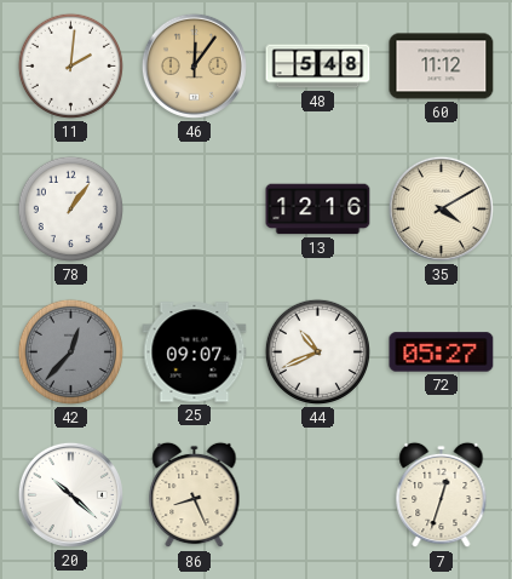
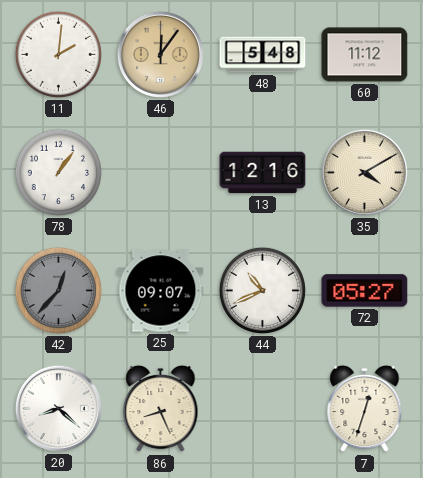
20: 10:22 -> 8:22
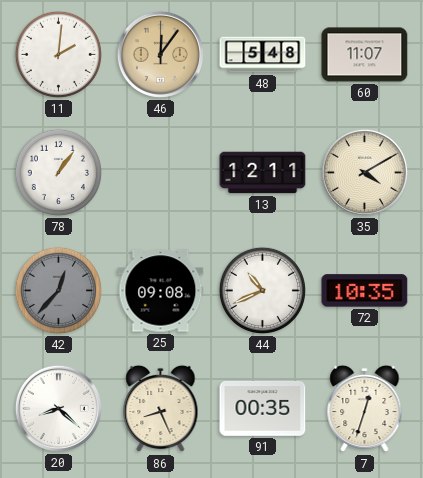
60: 11:12 -> 11:07
13: 12:16 -> 12:11
25: 09:07 -> 09:08
72: 05:27 -> 10:35
91: none -> 00:35
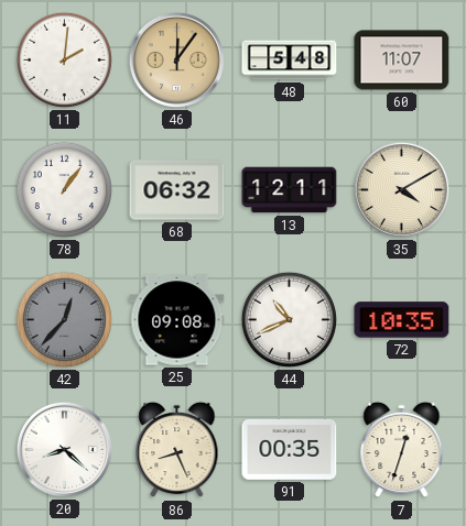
68: none -> 06:32
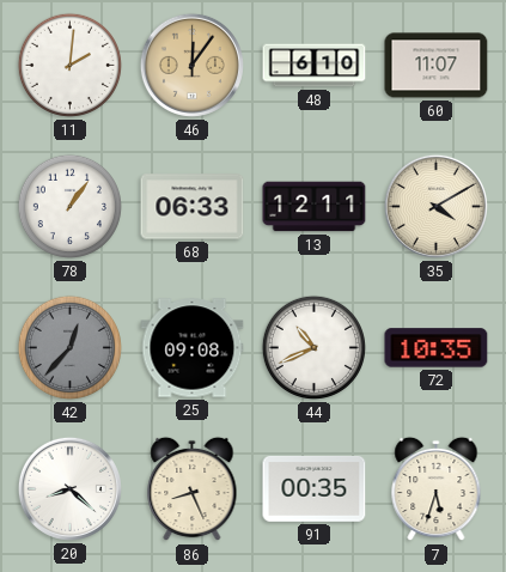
48: 5:48 -> 6:10
68: 06:32 -> 06:33
7: 12:33 -> 5:33
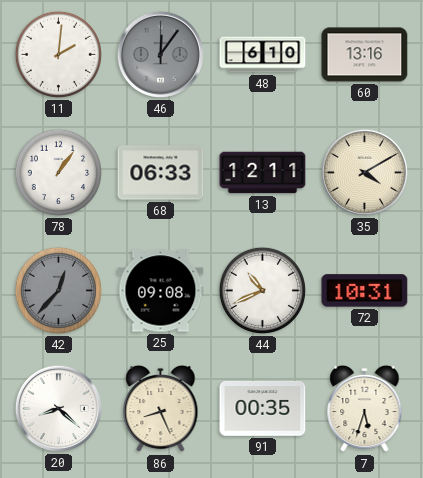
46 dial: champagne -> grey
60: 11:07 -> 13:16
72: 10:35 -> 10:31
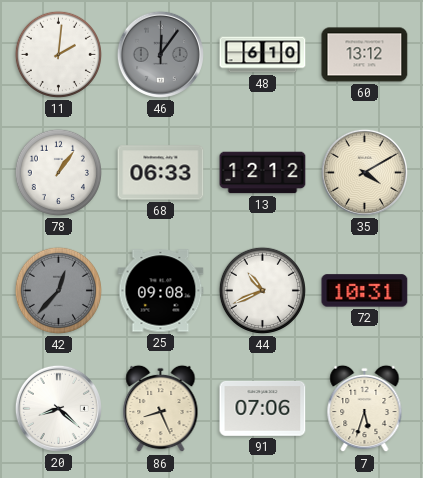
60: 13:16 -> 13:12
13: 12:11 -> 12:12
91: 00:35 -> 07:06
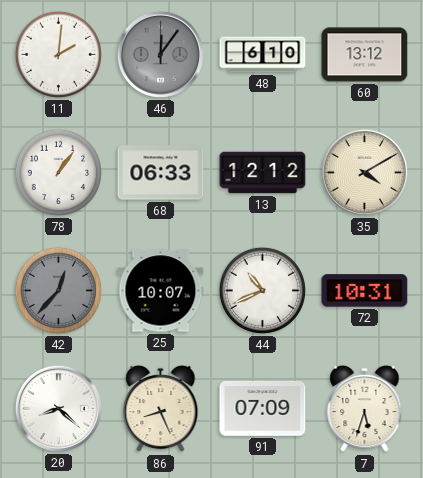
25: 09:08 -> 10:07
91: 07:06 -> 07:09
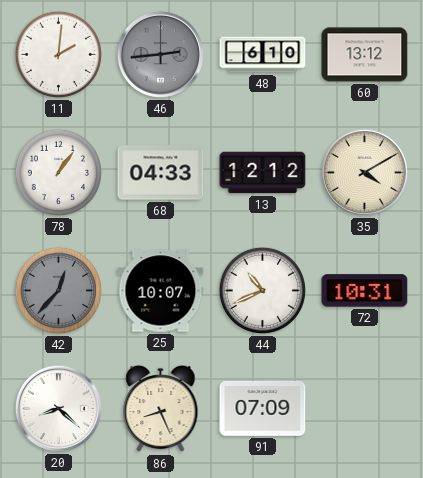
46: 12:06 -> 2:44
68: 06:33 -> 04:33
7: 5:33 -> none
